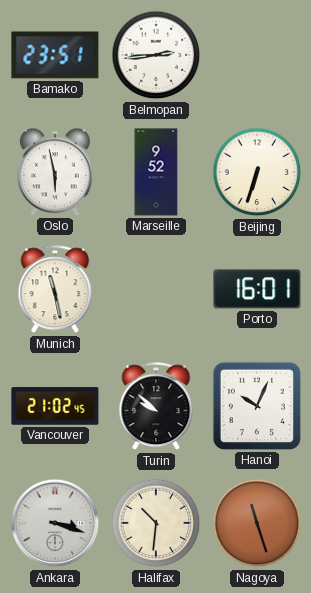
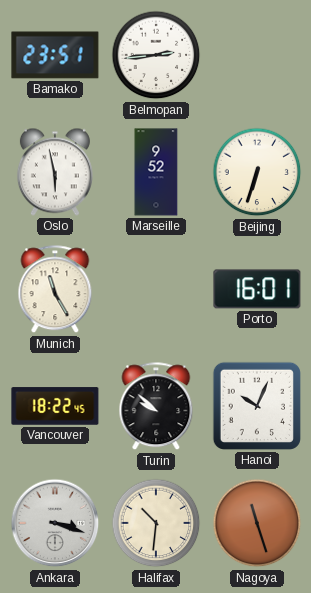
Munich: 11:28 -> 11:25
Vancouver: 21:02 -> 18:22
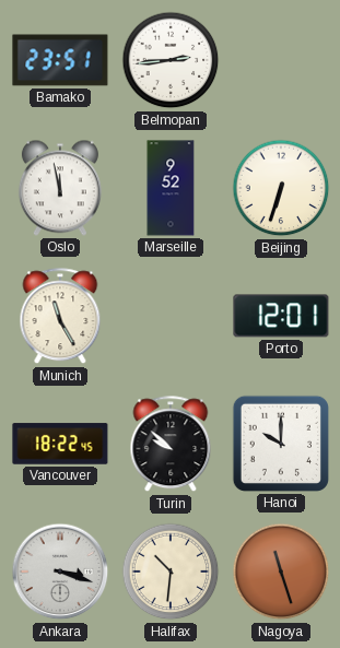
Oslo: 5:58 -> 11:58
Porto: 16:01 -> 12:01
Hanoi: 10:04 -> 10:00
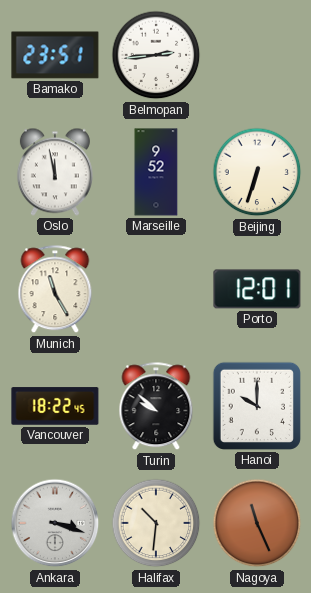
Nagoya: 11:27 -> 11:26
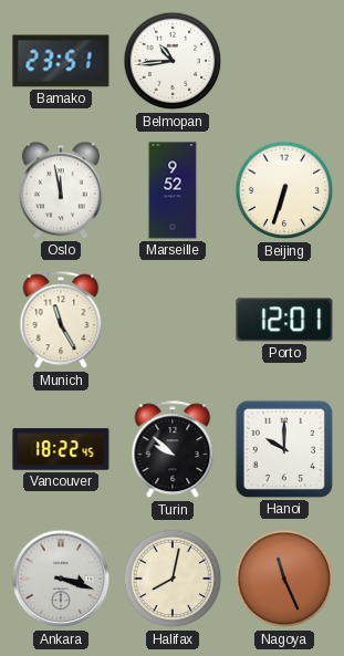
Belmopan: 2:44 -> 10:44
Halifax: 10:31 -> 8:02
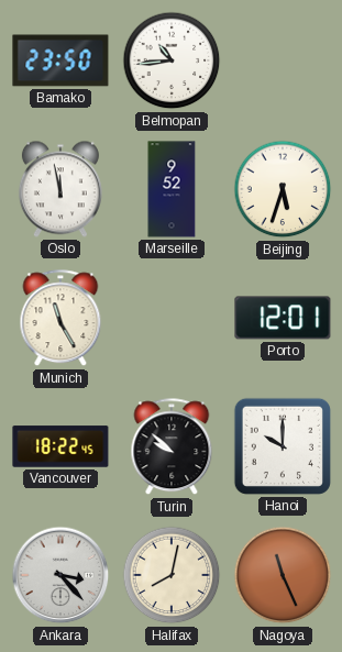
Bamako: 23:51 -> 23:50
Beijing: 6:33 -> 5:33
Ankara: 3:18 -> 3:23
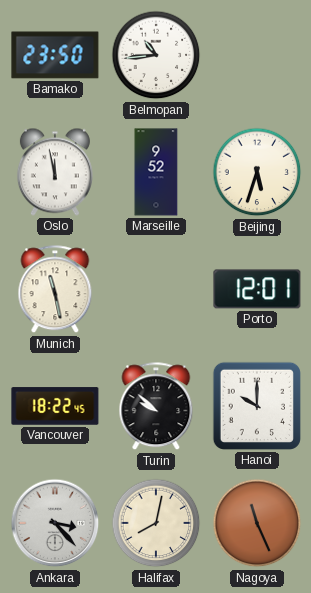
Munich: 11:25 -> 11:28
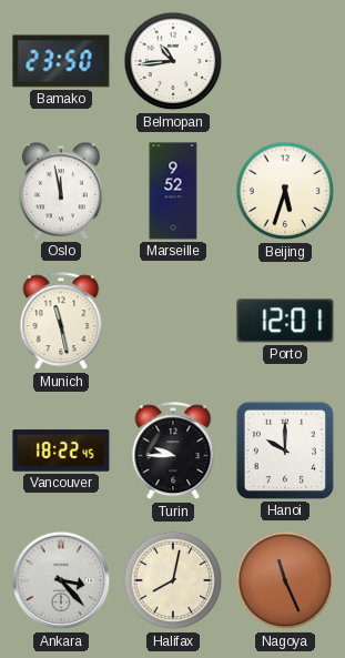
Turin: 9:52 -> 9:45
